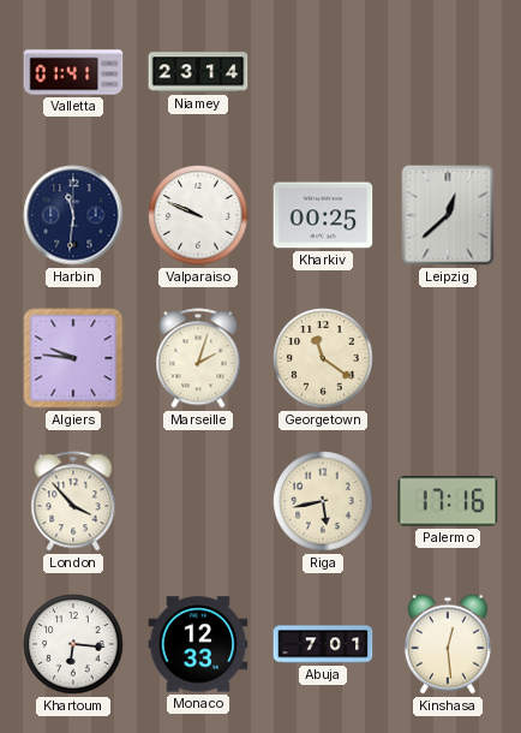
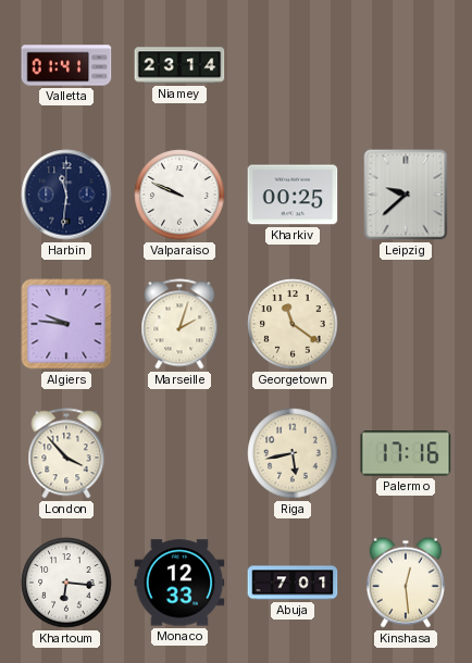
Leipzig: 12:38 -> 9:38
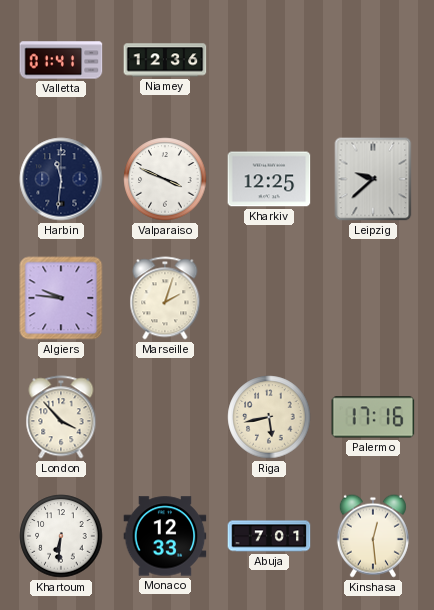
Niamey: 23:14 -> 12:36
Valparaiso: 9:49 -> 3:49
Kharkiv: 00:25 -> 12:25
Georgetown: 11:21 -> none
Khartoum: 6:16 -> 6:31
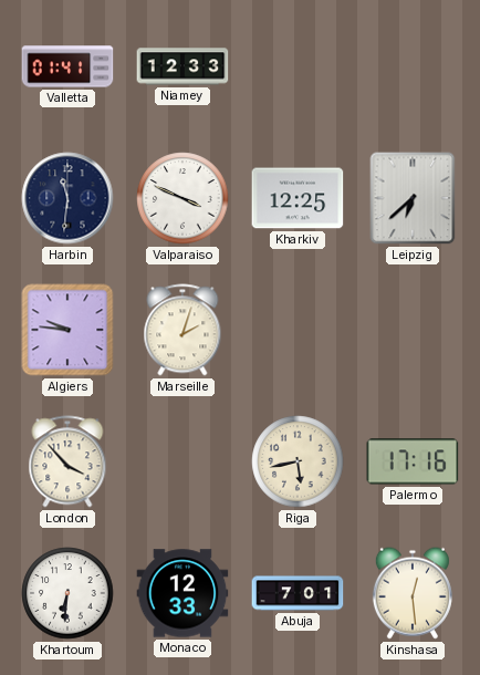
Niamey: 12:36 -> 12:33
Leipzig: 9:38 -> 6:38
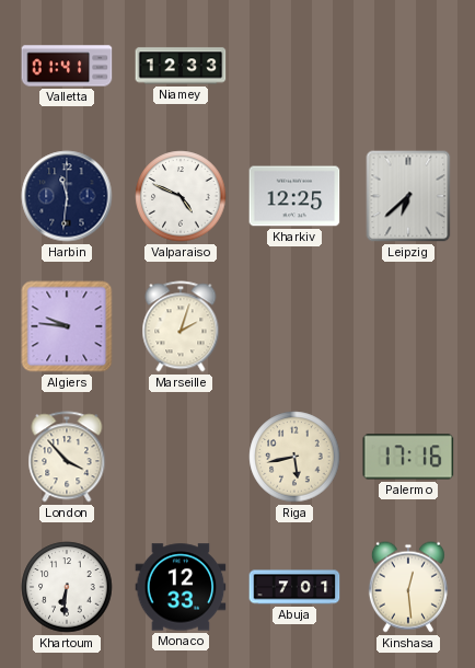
Valparaiso: 3:49 -> 4:49
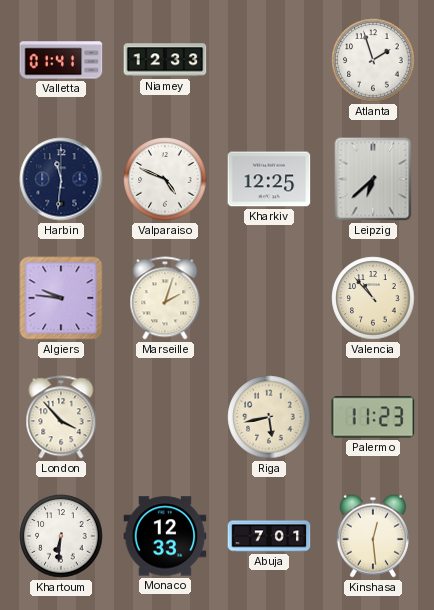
Atlanta: none -> 1:57
Valencia: none -> 10:53
Palermo: 17:16 -> 11:23
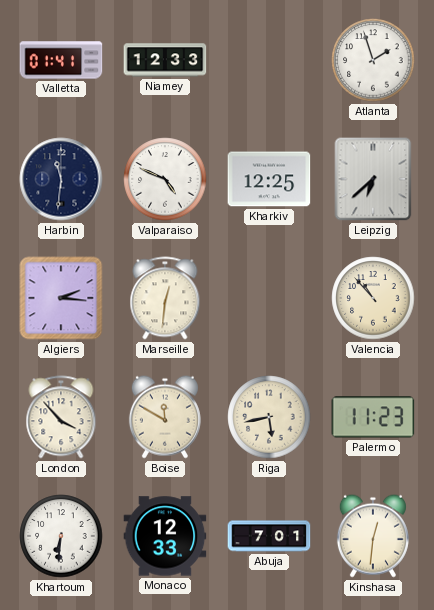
Algiers: 9:46 -> 2:16
Marseille: 2:03 -> 12:31
Boise: none -> 11:50
Kinshasa: 12:29 -> 12:31
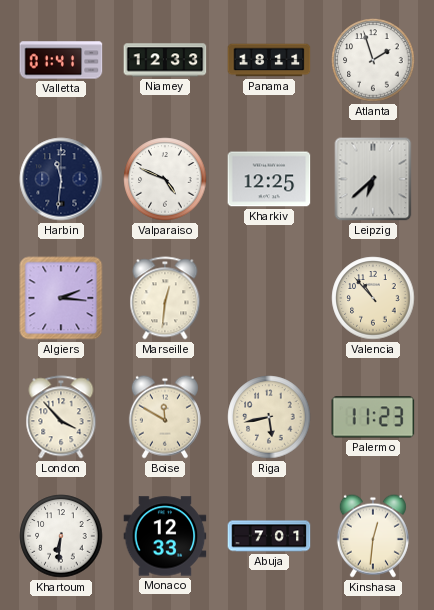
Panama: none -> 18:11
